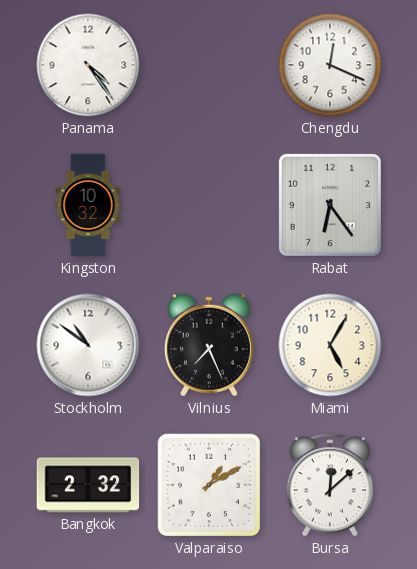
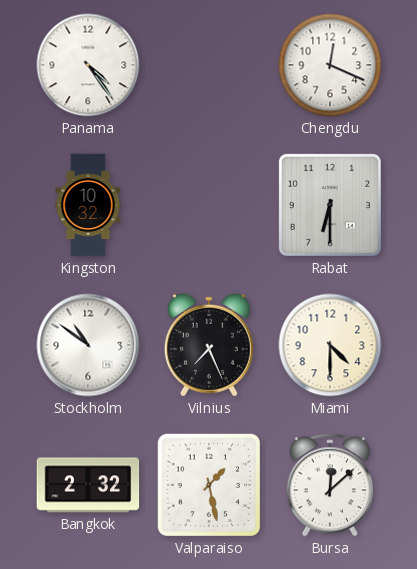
Rabat: 6:24 -> 6:30
Miami: 5:05 -> 4:30
Valparaiso: 1:10 -> 1:28
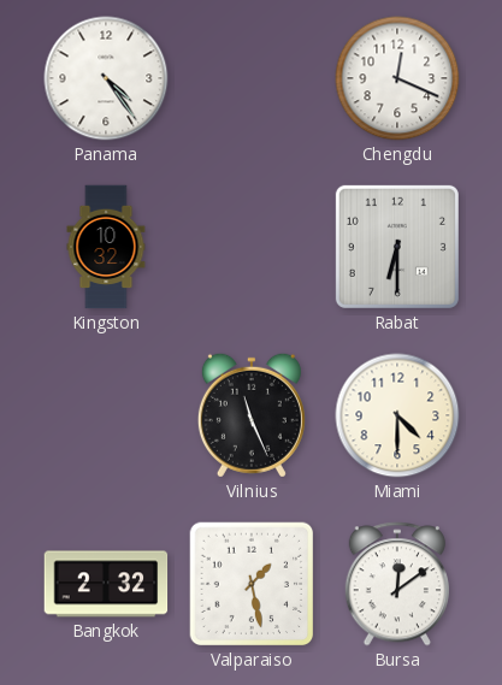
Stockholm: 10:51 -> none
Vilnius: 7:26 -> 11:26
Bursa: 12:08 -> 12:09
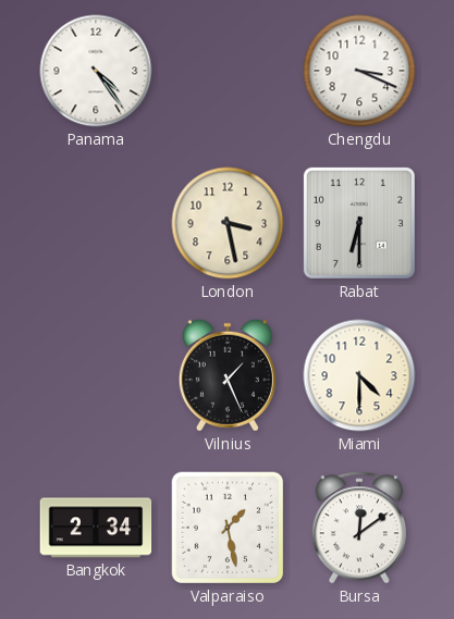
Chengdu: 12:19 -> 3:19
Kingston: 10:32 -> none
London: none -> 3:28
Vilnius: 11:26 -> 1:26
Bangkok: 2:32 -> 2:34
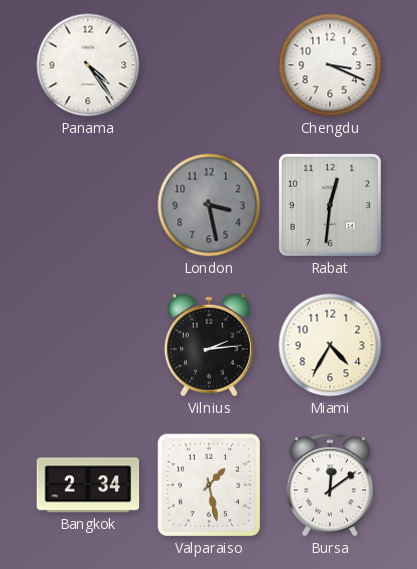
London dial: cream -> grey
Rabat: 6:30 -> 12:31
Vilnius: 1:26 -> 2:14
Miami: 4:30 -> 4:35
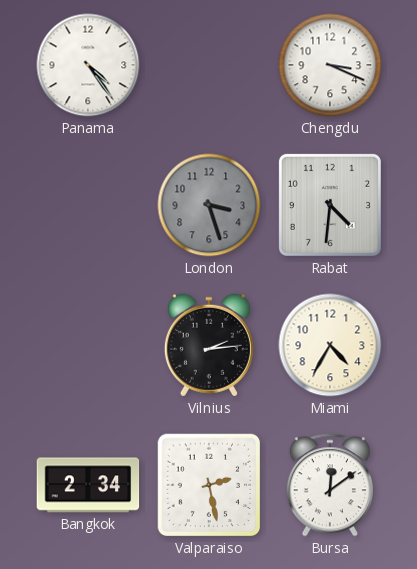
London: 3:28 -> 3:27
Rabat: 12:31 -> 4:31
Valparaiso: 1:28 -> 2:28
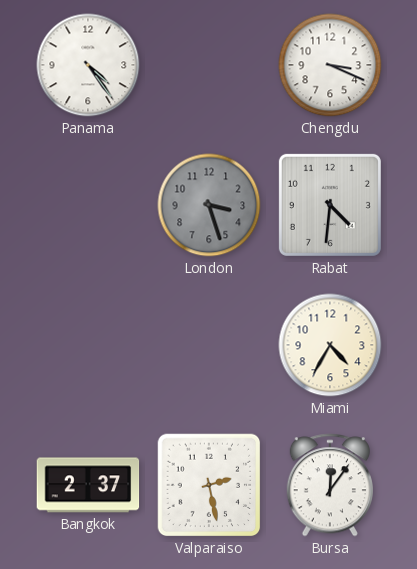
Vilnius: 2:14 -> none
Bangkok: 2:34 -> 2:37
Bursa: 12:09 -> 12:06
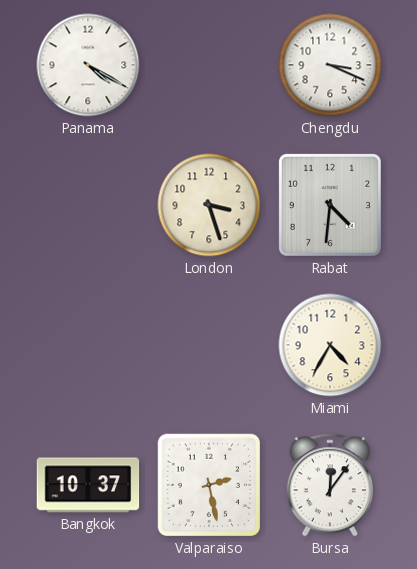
Panama: 4:24 -> 4:20
London dial: grey -> cream
Bangkok: 2:37 -> 10:37
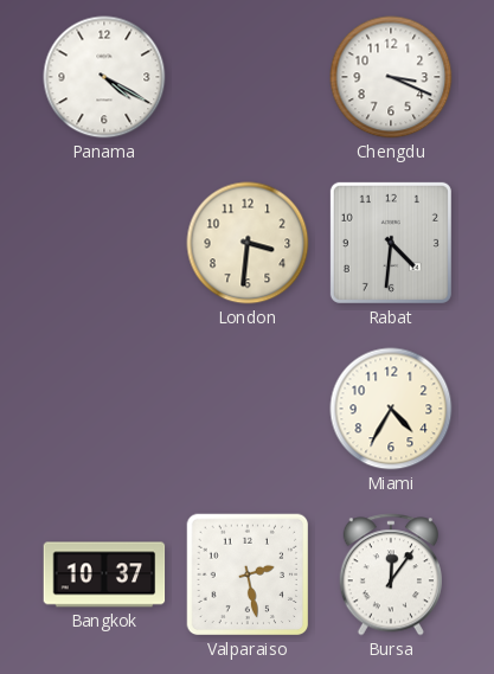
London: 3:27 -> 3:31
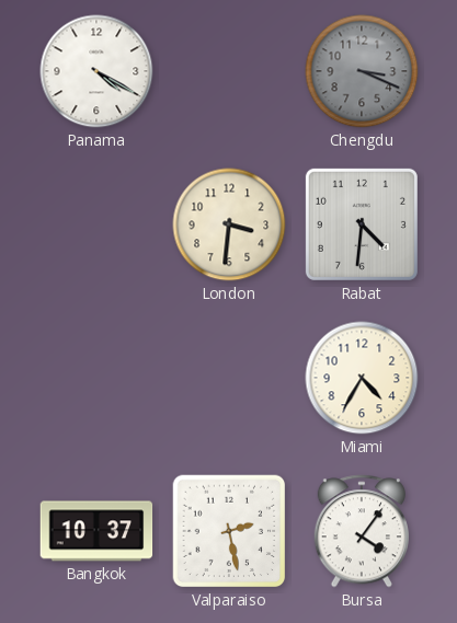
Chengdu dial: white -> grey
Bursa: 12:06 -> 4:06
